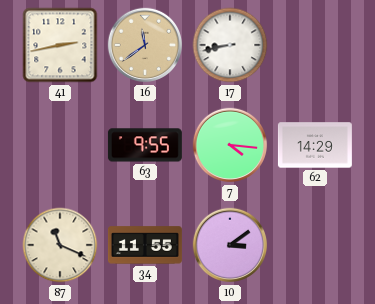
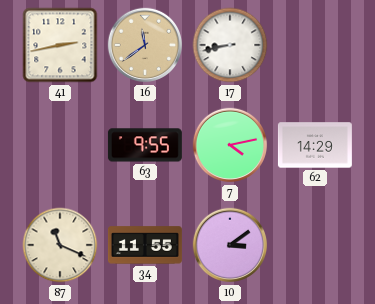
7: 4:16 -> 4:13
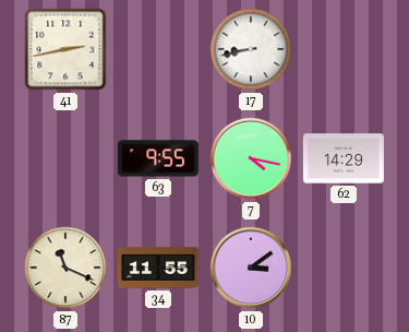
16: 11:39 -> none
7: 4:13 -> 4:17
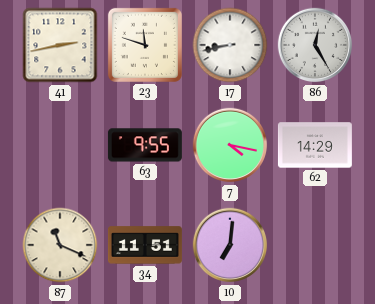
23: none -> 11:48
86: none -> 12:25
34: 11:55 -> 11:51
10: 3:09 -> 7:01
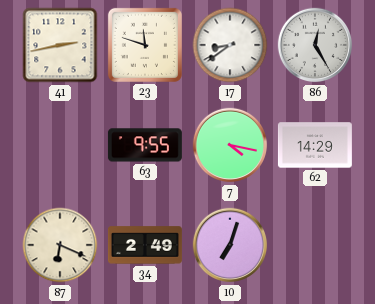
17: 8:43 -> 8:39
87: 11:19 -> 6:19
34: 11:51 -> 2:49
10: 7:01 -> 7:03
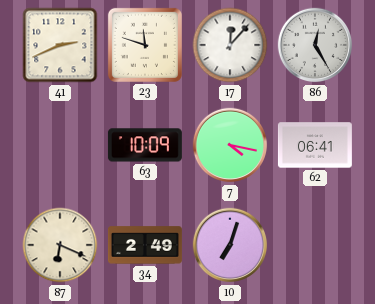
41: 2:43 -> 2:41
17: 8:39 -> 12:07
63: 9:55 -> 10:09
62: 14:29 -> 06:41
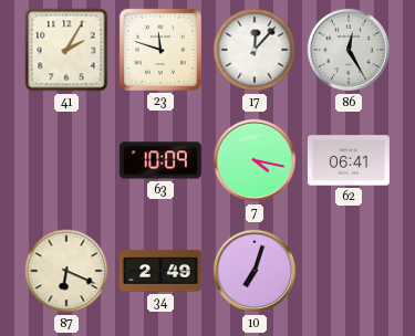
41: 2:41 -> 2:05
